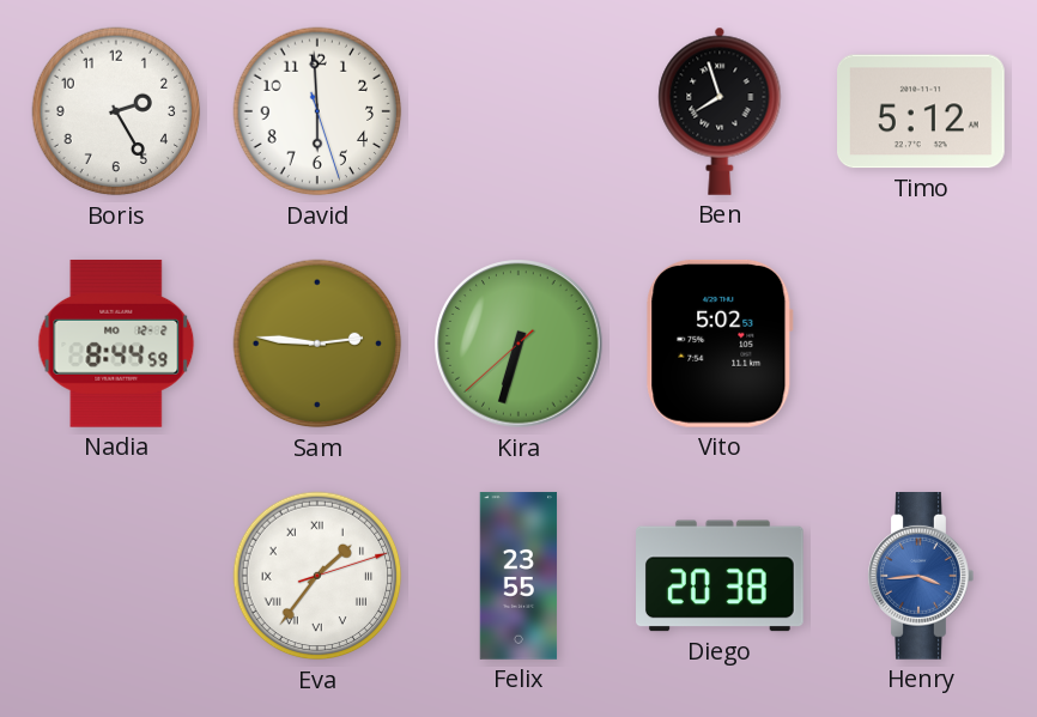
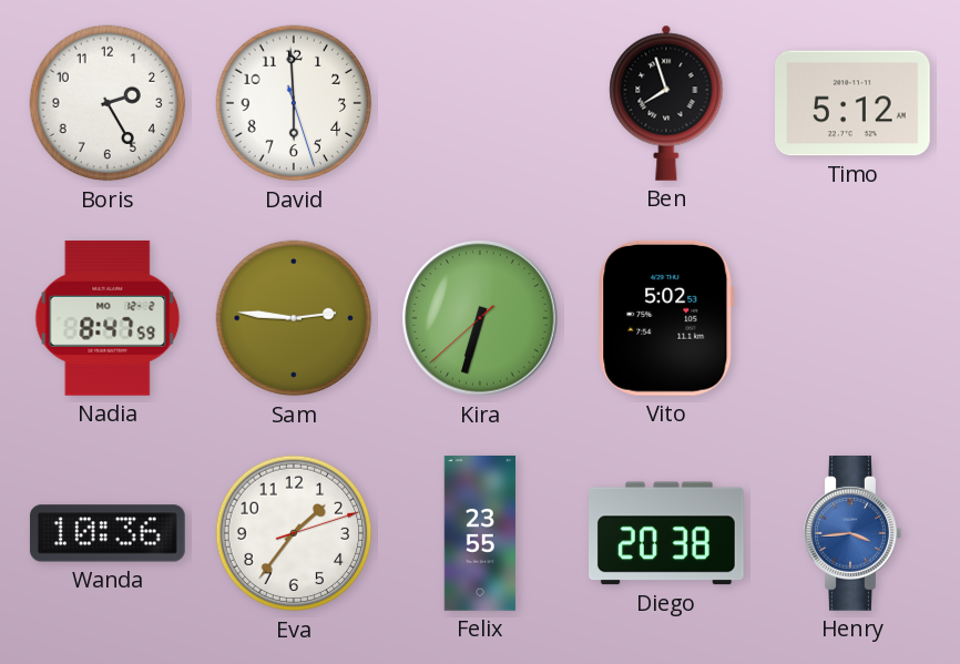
Nadia: 8:44 -> 8:47
Wanda: none -> 10:36
Eva numerals: Roman -> Arabic
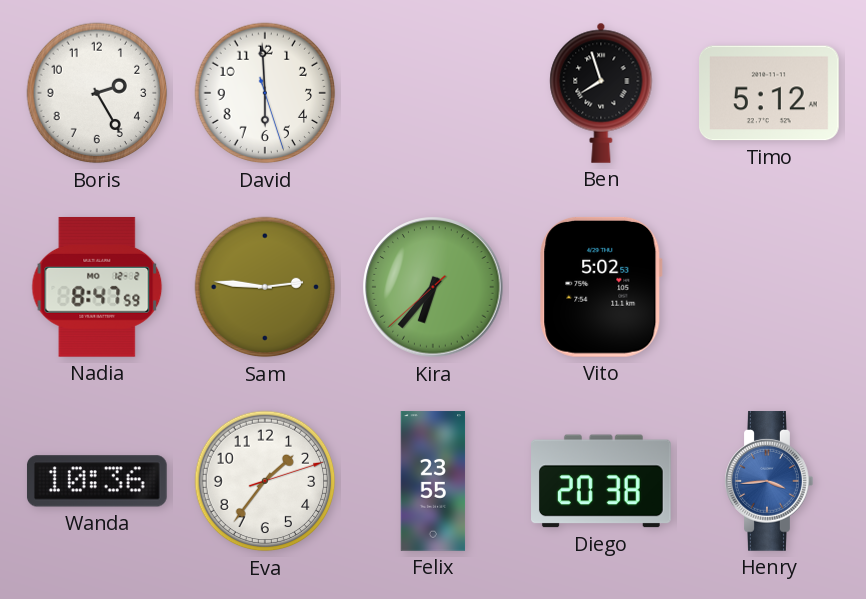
Kira: 6:32 -> 6:36
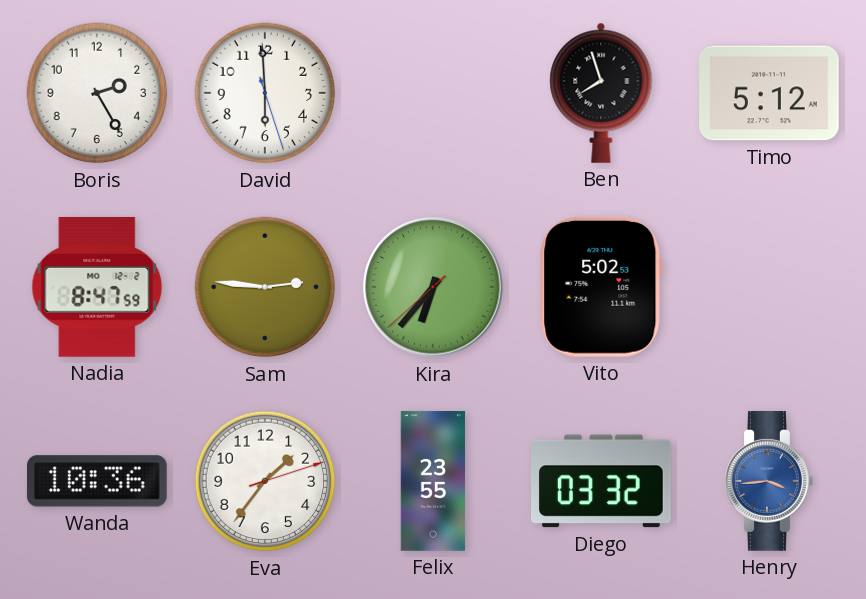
Diego: 20:38 -> 03:32
